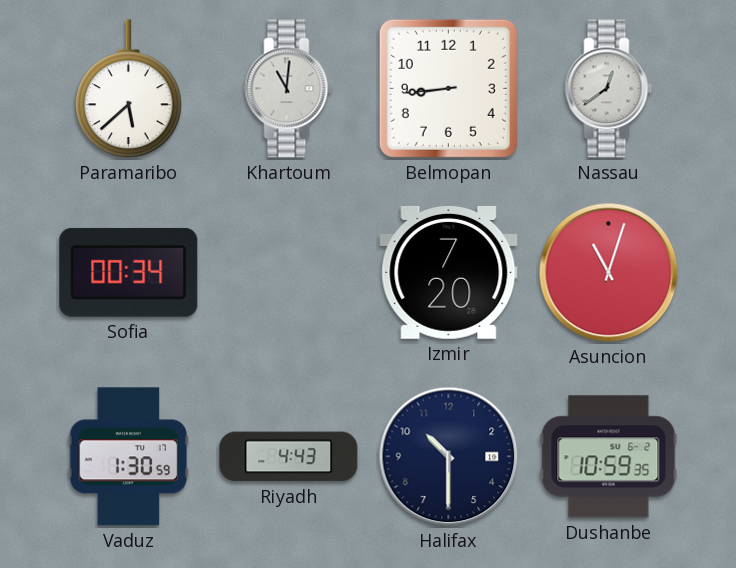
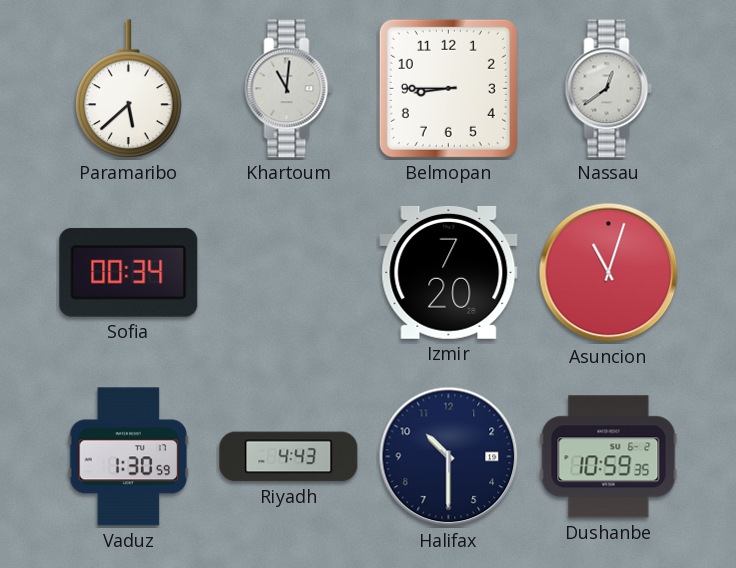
Belmopan: 8:44 -> 8:45
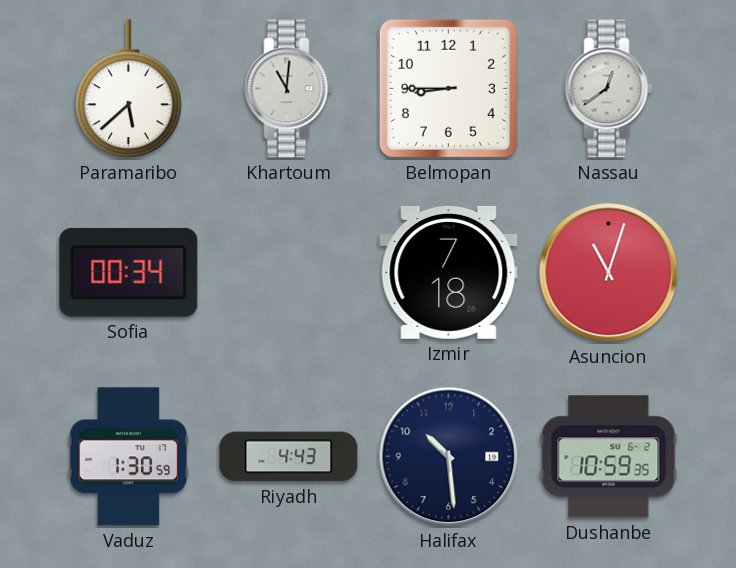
Izmir: 7:20 -> 7:18
Halifax: 10:30 -> 10:29
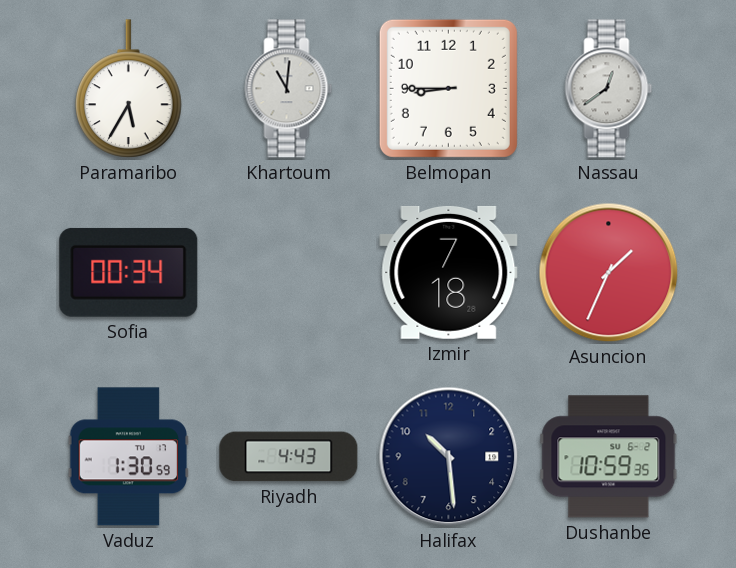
Paramaribo: 5:38 -> 5:35
Asuncion: 11:03 -> 1:34
